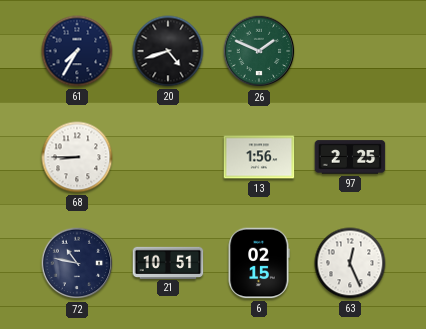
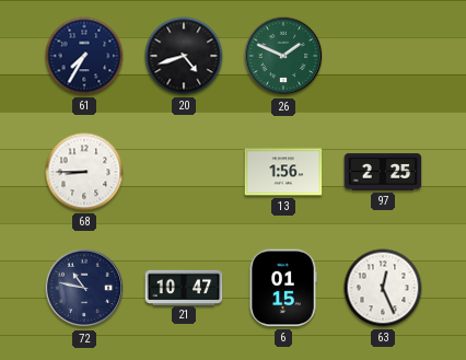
21: 10:51 -> 10:47
6: 02:15 -> 01:15
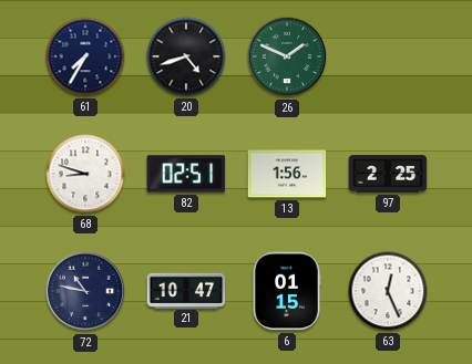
68: 8:45 -> 8:48
82: none -> 02:51
